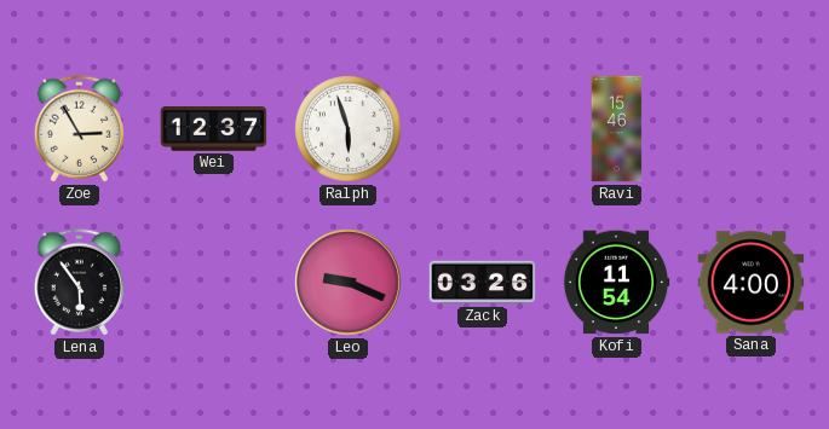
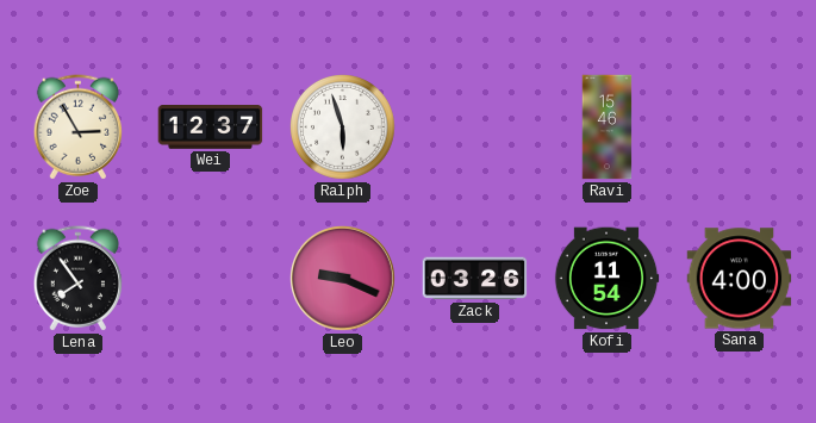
Lena: 5:54 -> 7:54
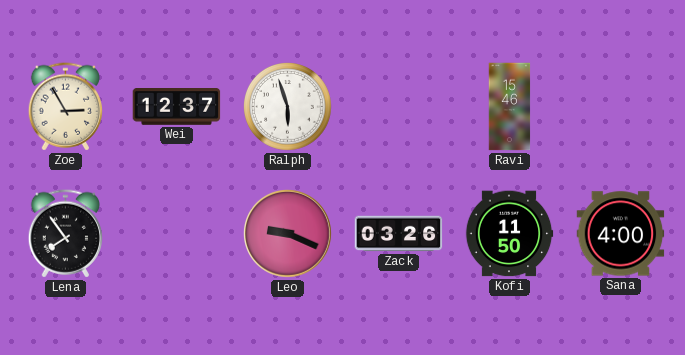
Kofi: 11:54 -> 11:50
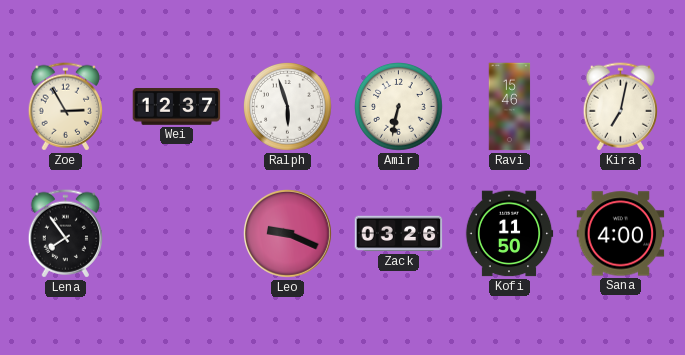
Amir: none -> 6:32
Kira: none -> 7:02
